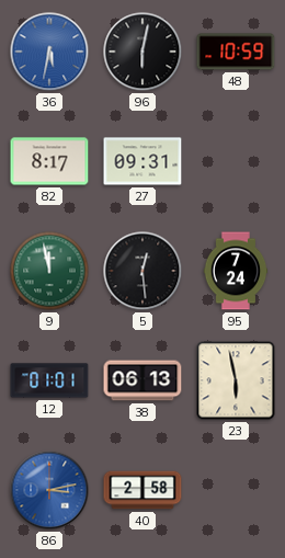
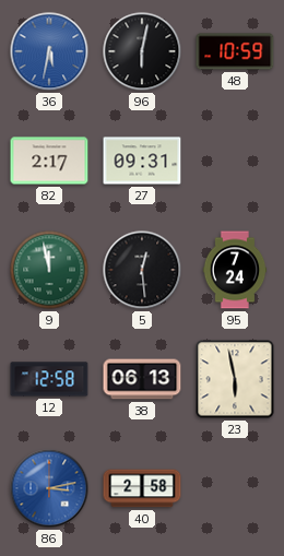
82: 8:17 -> 2:17
12: 01:01 -> 12:58
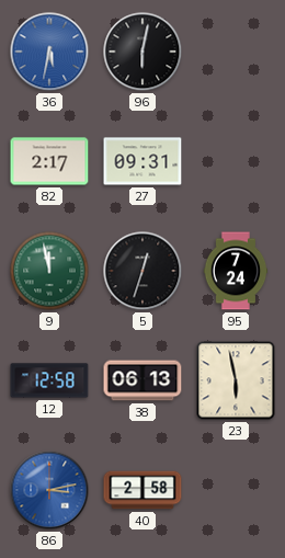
48: 10:59 -> none
5: 12:29 -> 12:33
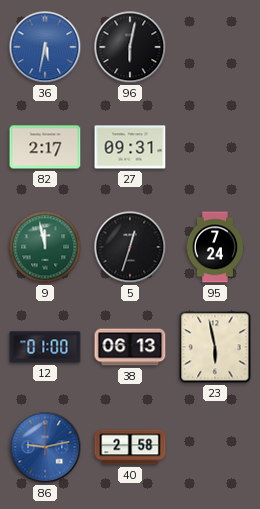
12: 12:58 -> 01:00
86: 3:13 -> 9:13
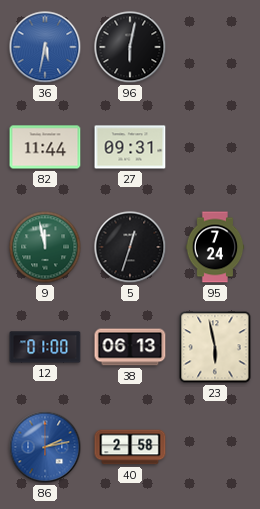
82: 2:17 -> 11:44
86: 9:13 -> 2:13
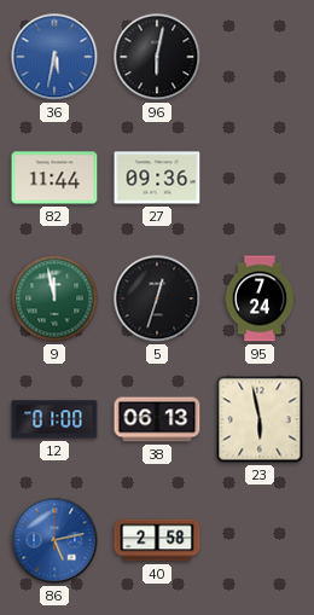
27: 09:31 -> 09:36
86: 2:13 -> 5:13
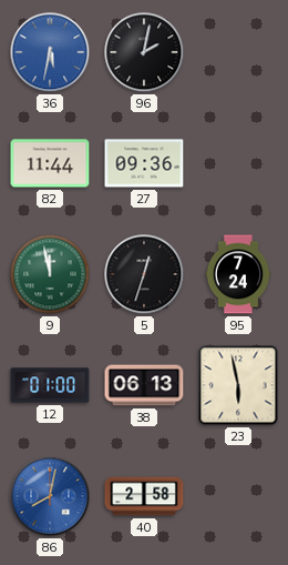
96: 6:02 -> 2:02
86: 5:13 -> 8:02
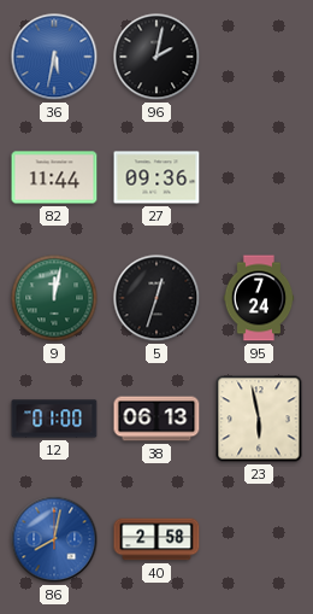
9: 11:58 -> 12:02
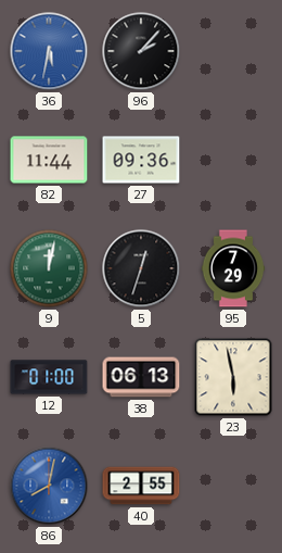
96: 2:02 -> 2:07
95: 7:24 -> 7:29
40: 2:58 -> 2:55
